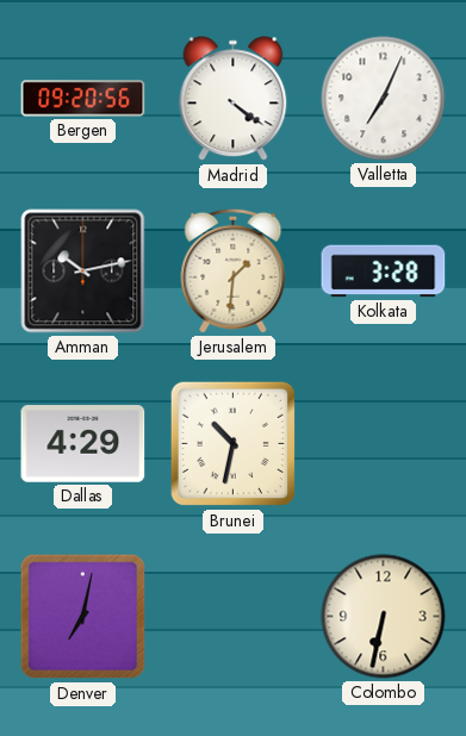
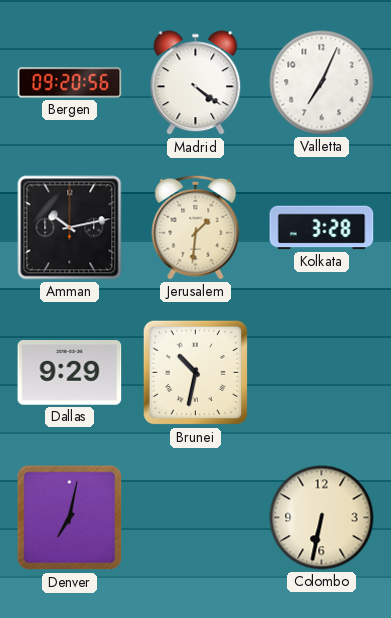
Dallas: 4:29 -> 9:29
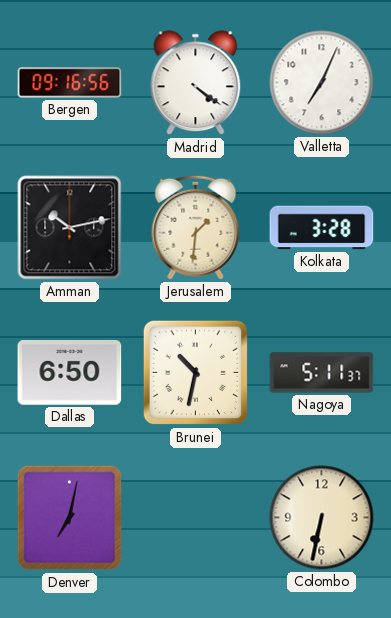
Bergen: 09:20 -> 09:16
Dallas: 9:29 -> 6:50
Nagoya: none -> 5:11
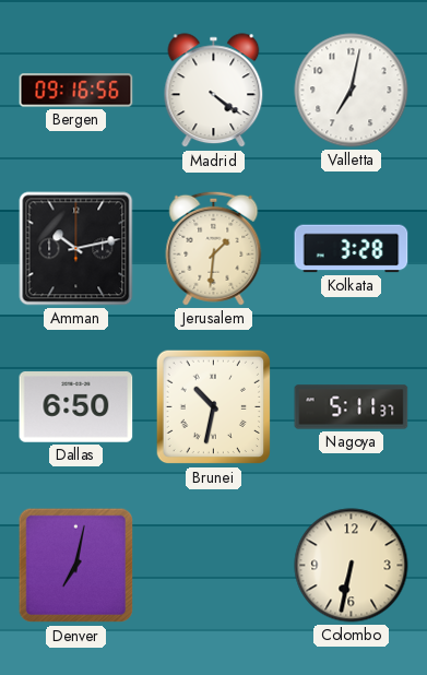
Valletta: 7:04 -> 7:02
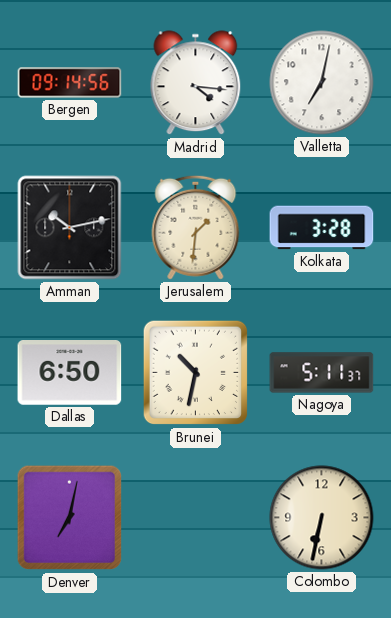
Bergen: 09:16 -> 09:14
Madrid: 4:21 -> 4:16
